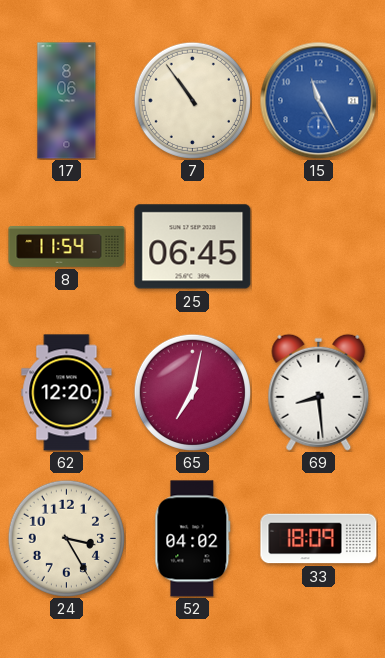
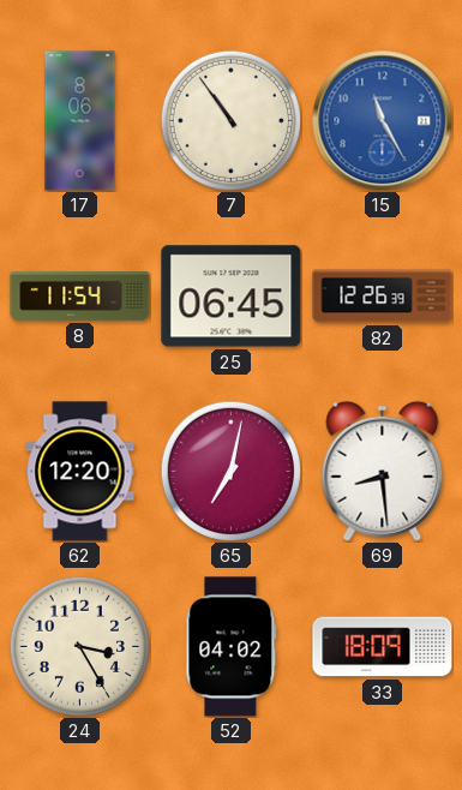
82: none -> 12:26
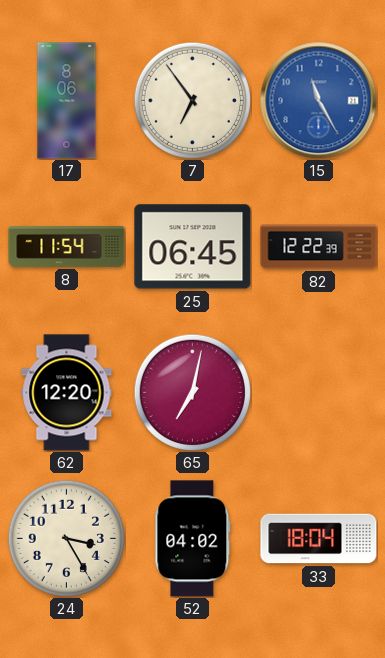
7: 10:54 -> 6:54
82: 12:26 -> 12:22
69: 8:29 -> none
33: 18:09 -> 18:04
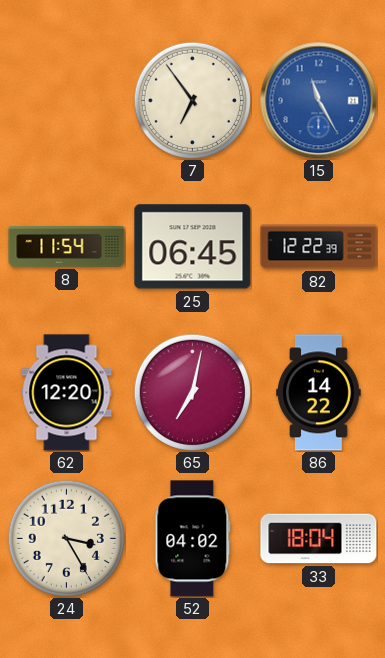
17: 8:06 -> none
86: none -> 14:22
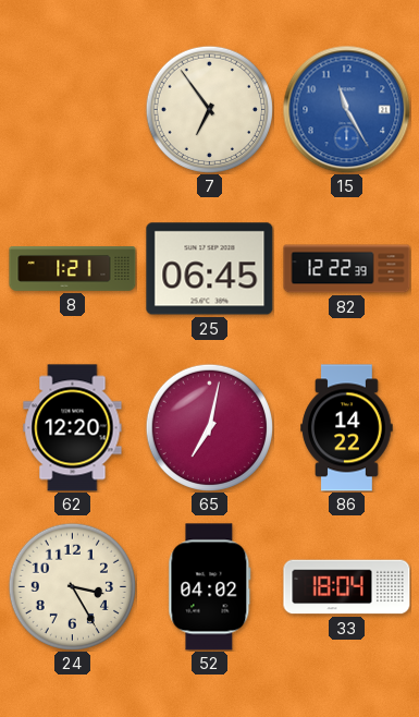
8: 11:54 -> 1:21
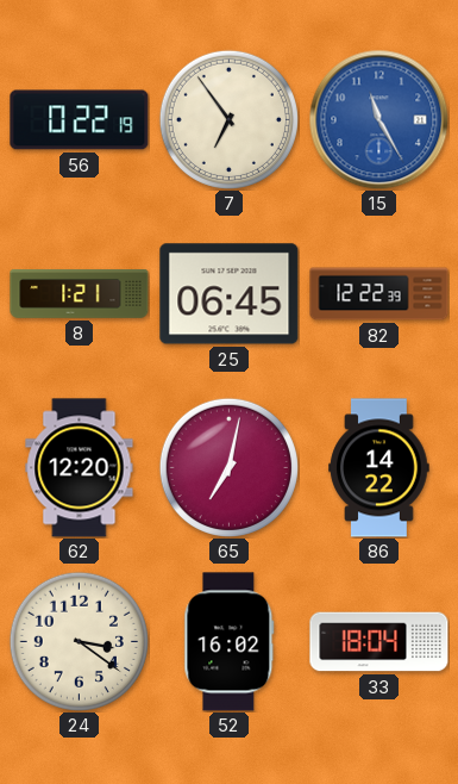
56: none -> 0:22
24: 3:25 -> 3:21
52: 04:02 -> 16:02
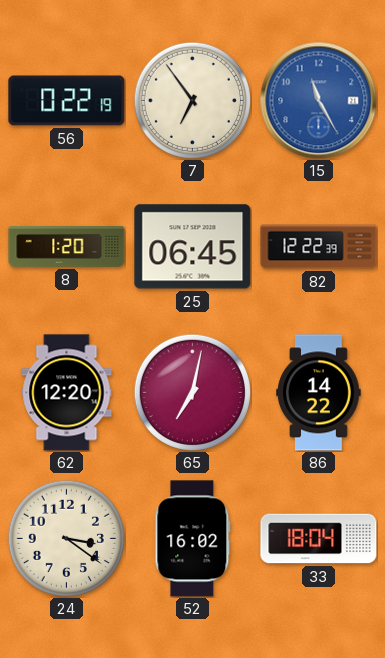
8: 1:21 -> 1:20
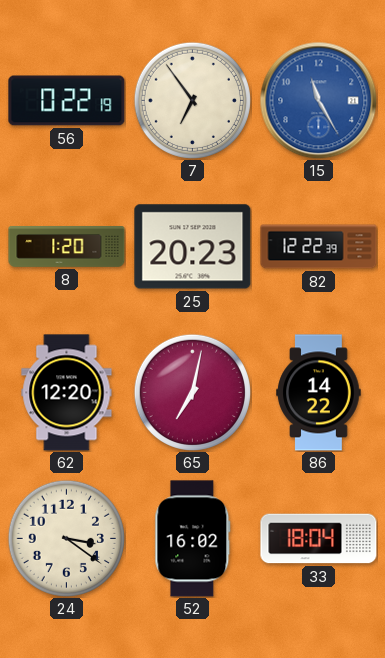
25: 06:45 -> 20:23
